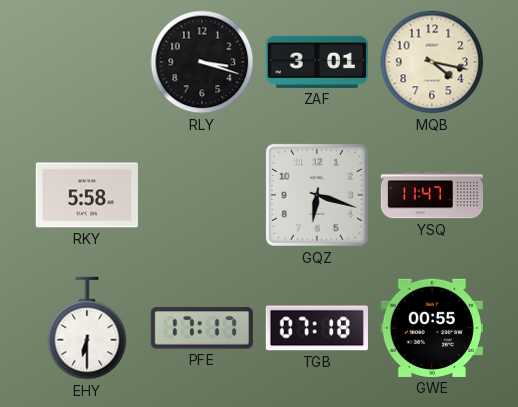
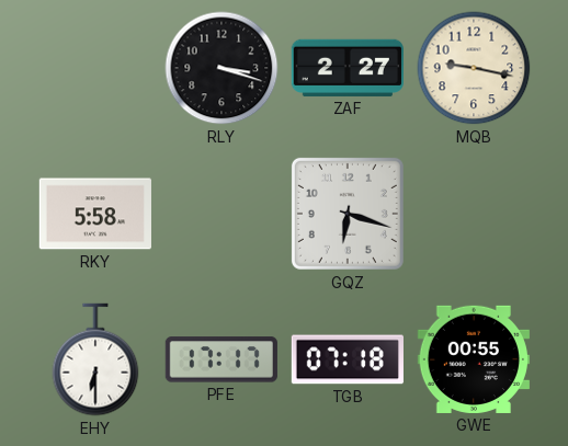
ZAF: 3:01 -> 2:27
MQB: 4:17 -> 9:17
YSQ: 11:47 -> none
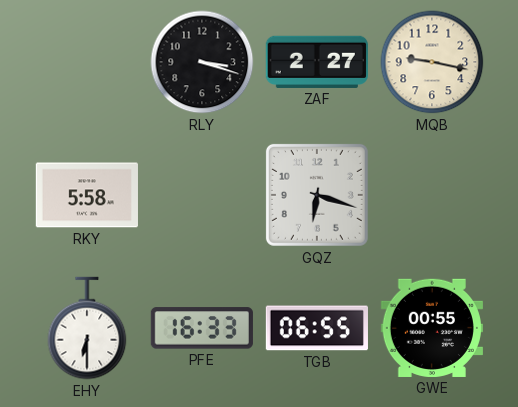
PFE: 17:17 -> 16:33
TGB: 07:18 -> 06:55
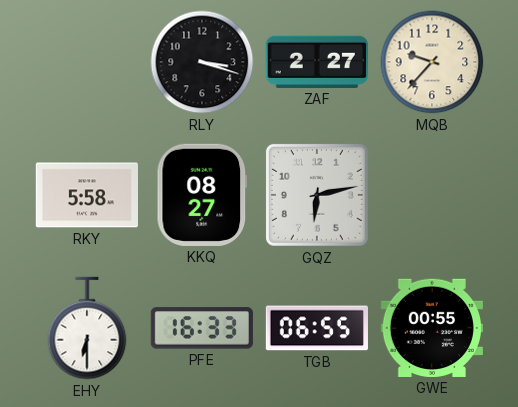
MQB: 9:17 -> 9:37
KKQ: none -> 08:27
GQZ: 6:18 -> 6:13
